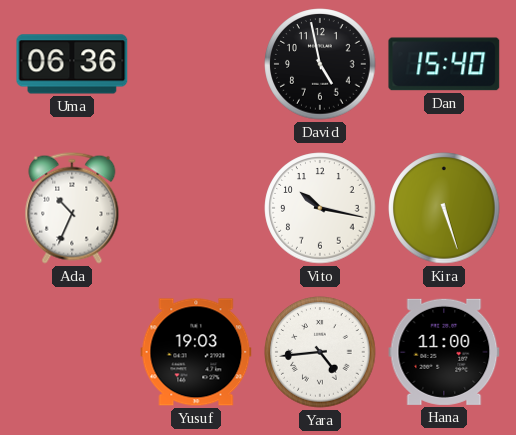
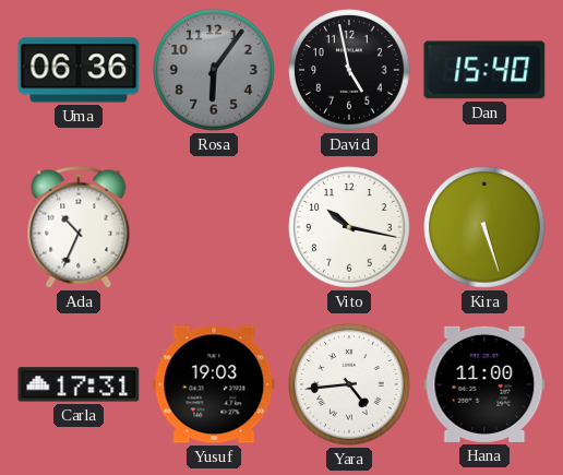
Rosa: none -> 6:06
Carla: none -> 17:31
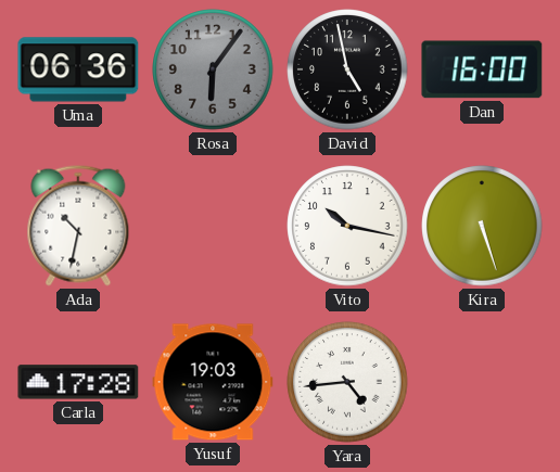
Dan: 15:40 -> 16:00
Ada: 10:34 -> 10:32
Carla: 17:31 -> 17:28
Hana: 11:00 -> none
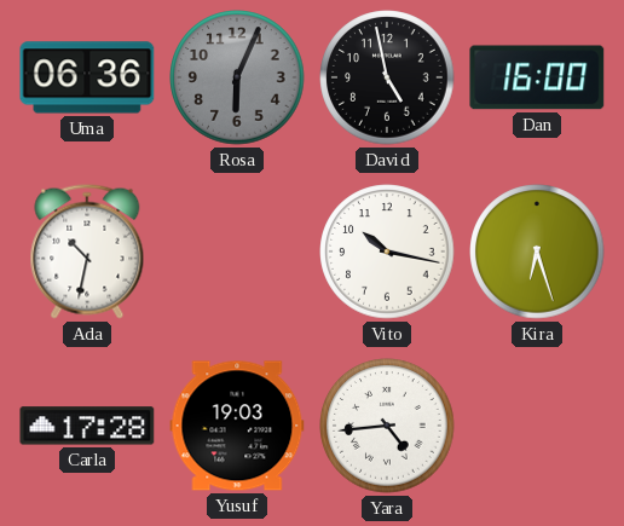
Rosa: 6:06 -> 6:04
Kira: 5:27 -> 6:27
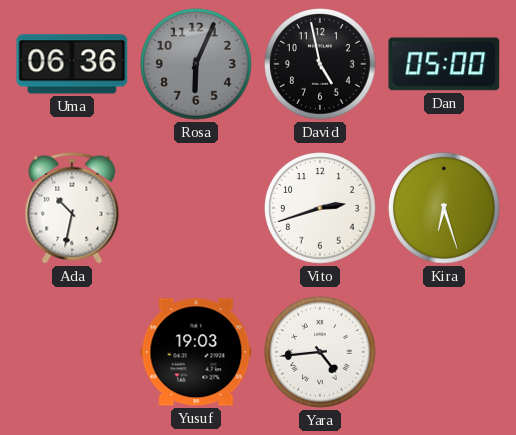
Dan: 16:00 -> 05:00
Vito: 10:17 -> 2:42
Carla: 17:28 -> none
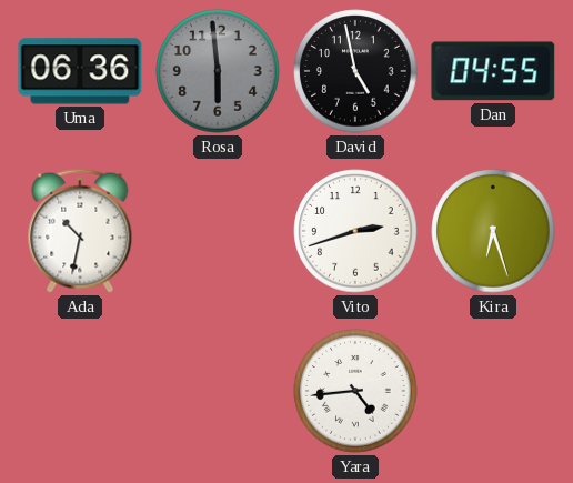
Rosa: 6:04 -> 5:59
Dan: 05:00 -> 04:55
Yusuf: 19:03 -> none
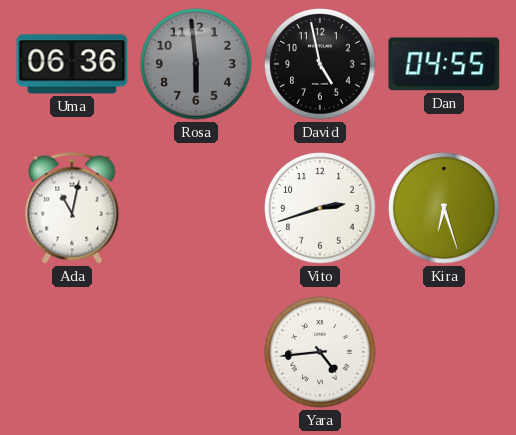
Ada: 10:32 -> 11:02
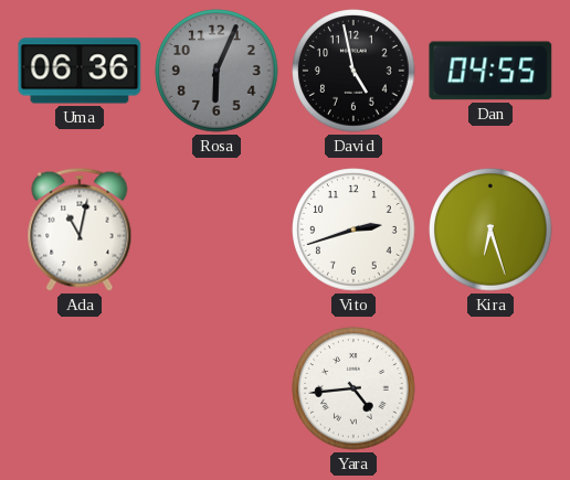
Rosa: 5:59 -> 6:04
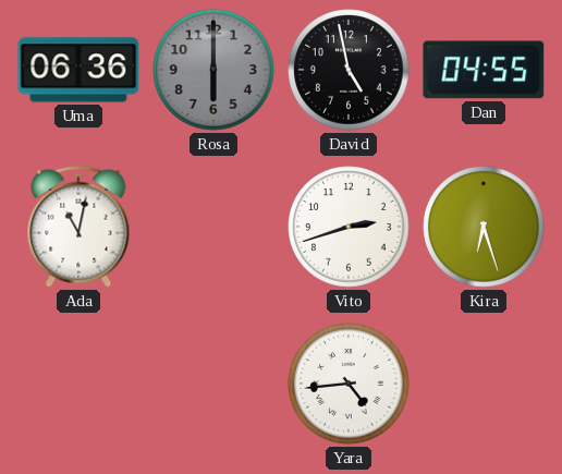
Rosa: 6:04 -> 6:00
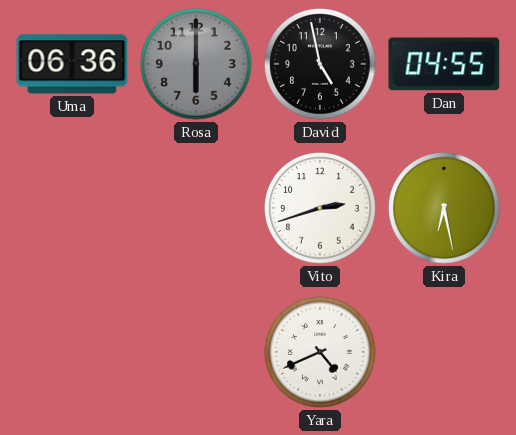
Ada: 11:02 -> none
Kira: 6:27 -> 6:28
Yara: 4:44 -> 4:41
